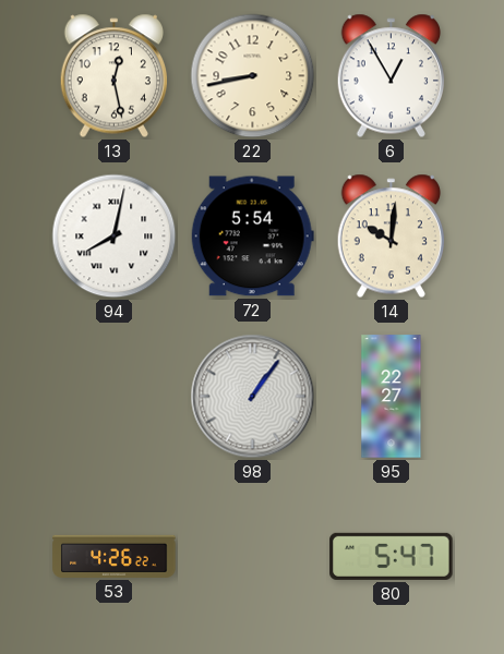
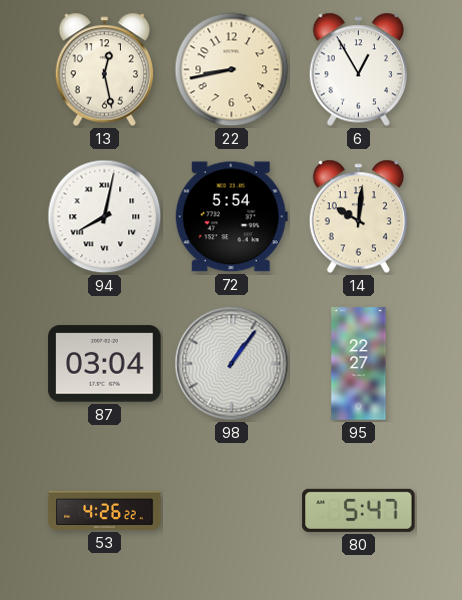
87: none -> 03:04
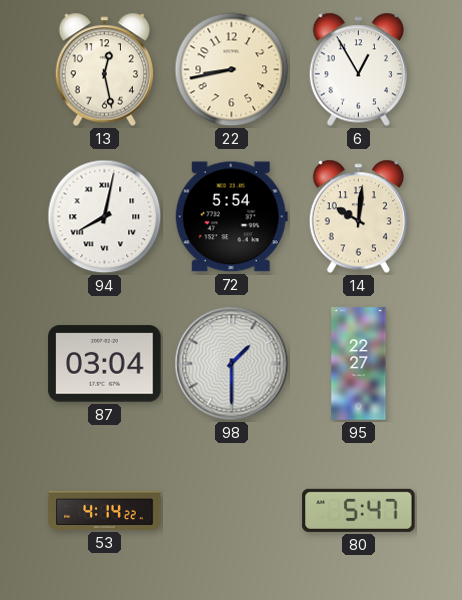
98: 1:06 -> 1:30
53: 4:26 -> 4:14
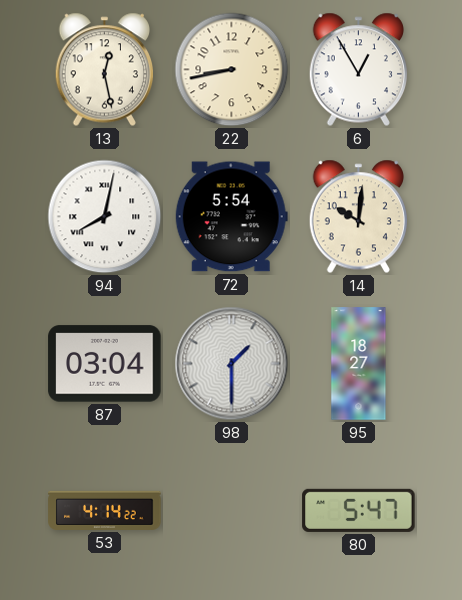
95: 22:27 -> 18:27
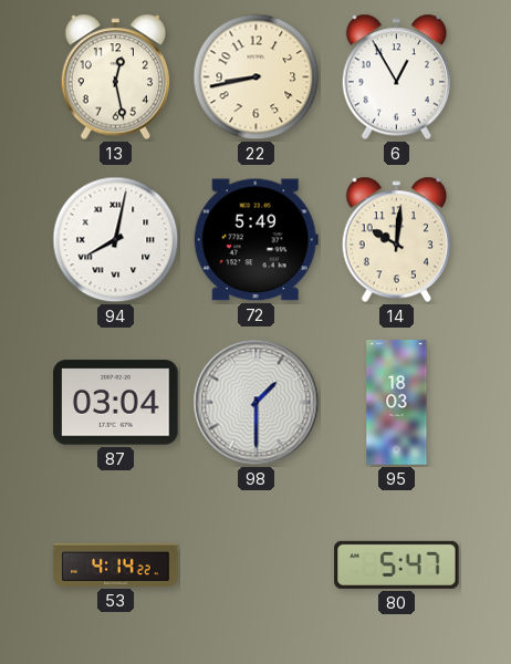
72: 5:54 -> 5:49
95: 18:27 -> 18:03
